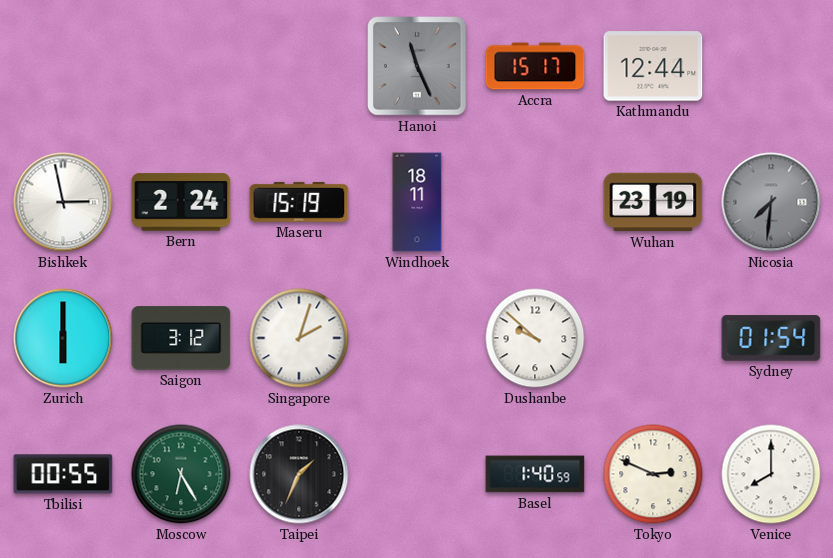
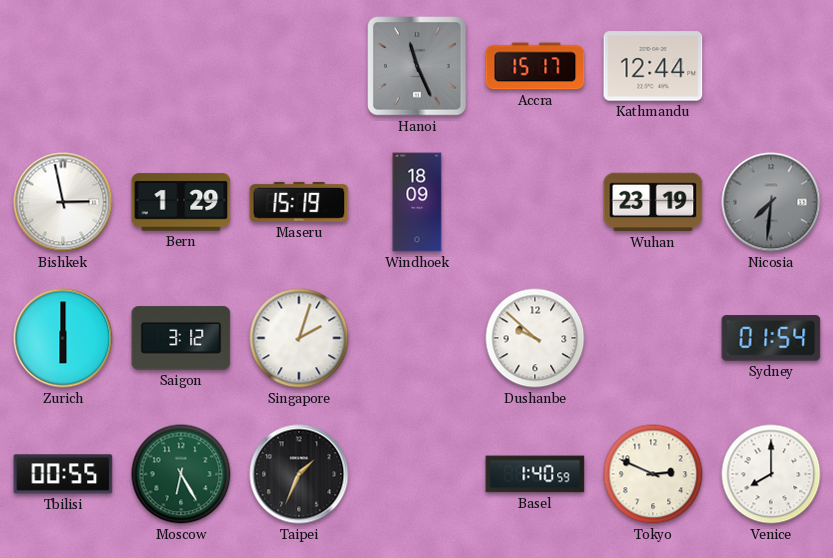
Bern: 2:24 -> 1:29
Windhoek: 18:11 -> 18:09
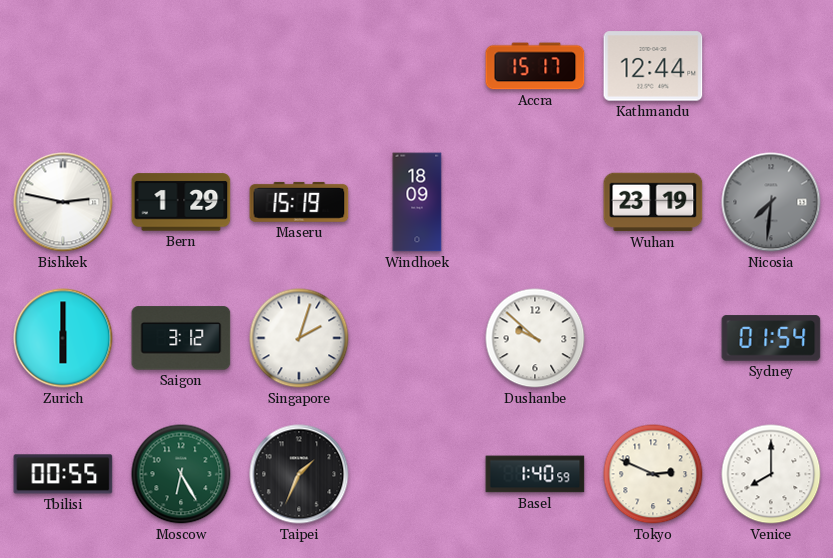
Hanoi: 11:26 -> none
Bishkek: 2:58 -> 2:47
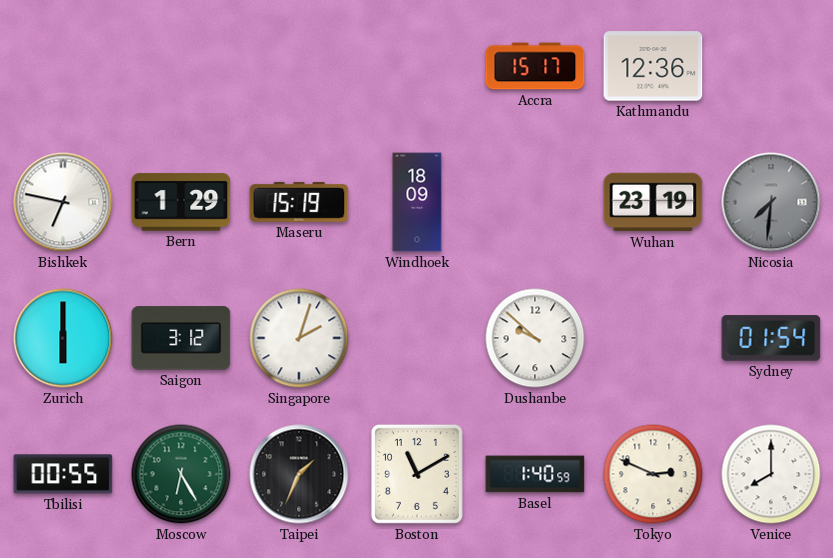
Kathmandu: 12:44 -> 12:36
Bishkek: 2:47 -> 6:47
Boston: none -> 11:10
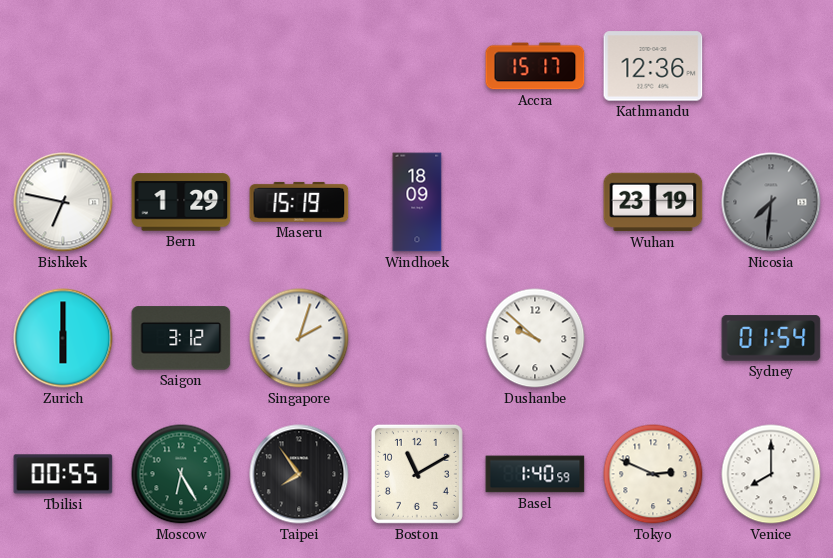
Taipei: 1:34 -> 7:54
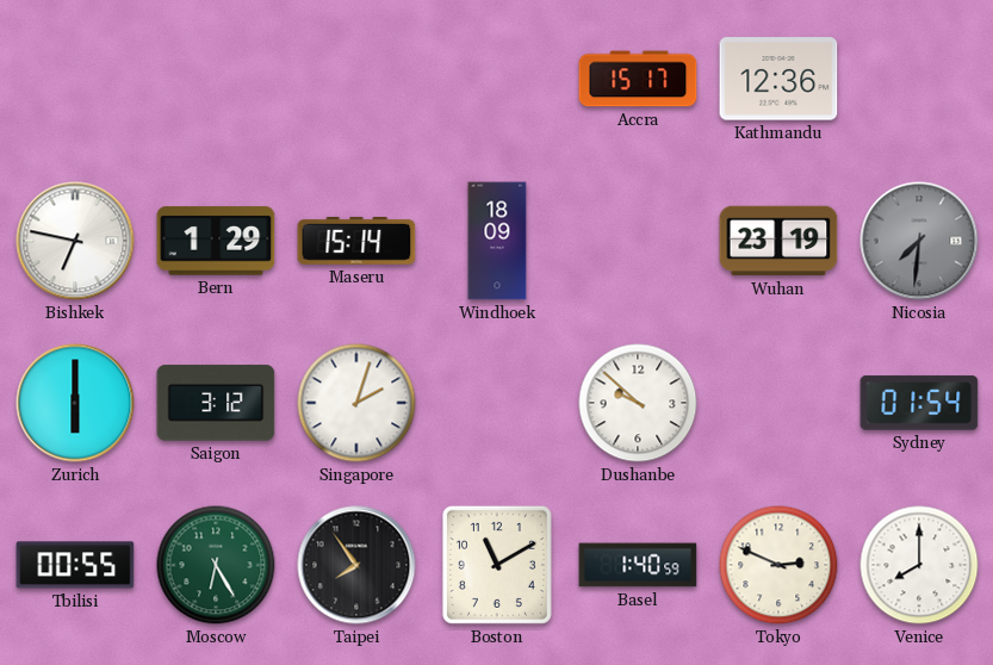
Maseru: 15:19 -> 15:14
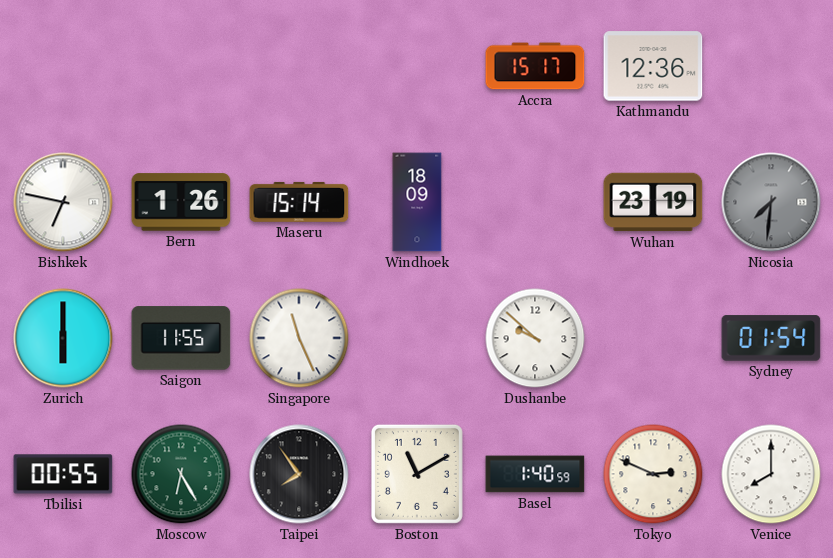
Bern: 1:29 -> 1:26
Saigon: 3:12 -> 11:55
Singapore: 2:03 -> 11:26
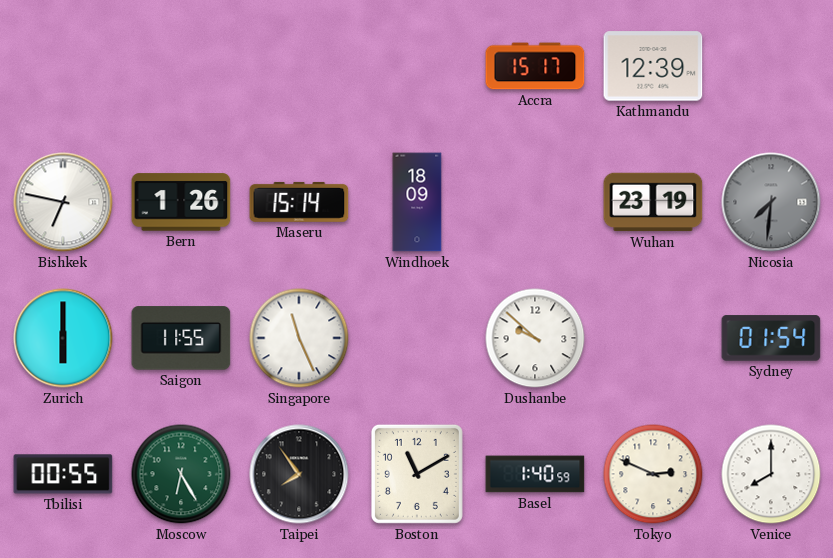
Kathmandu: 12:36 -> 12:39
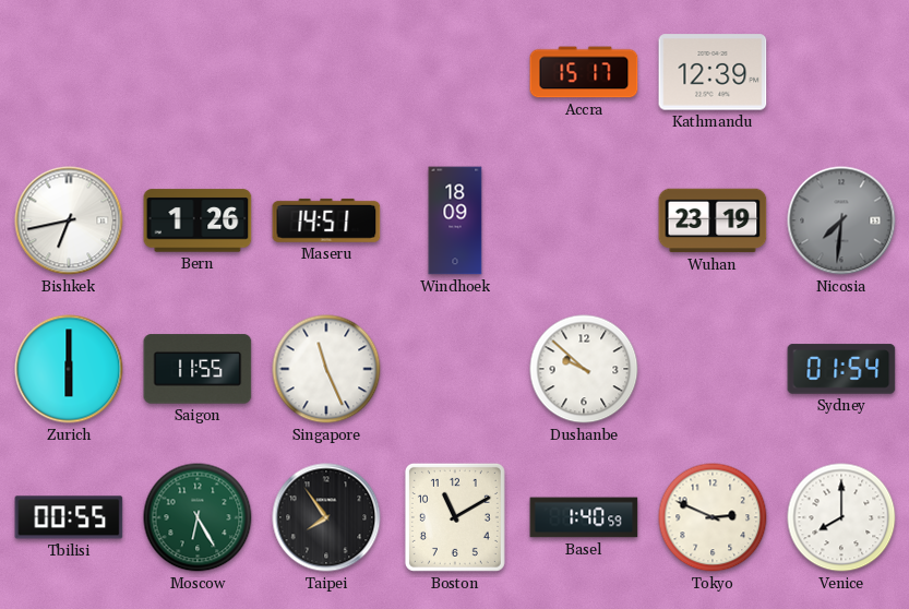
Bishkek: 6:47 -> 6:43
Maseru: 15:14 -> 14:51
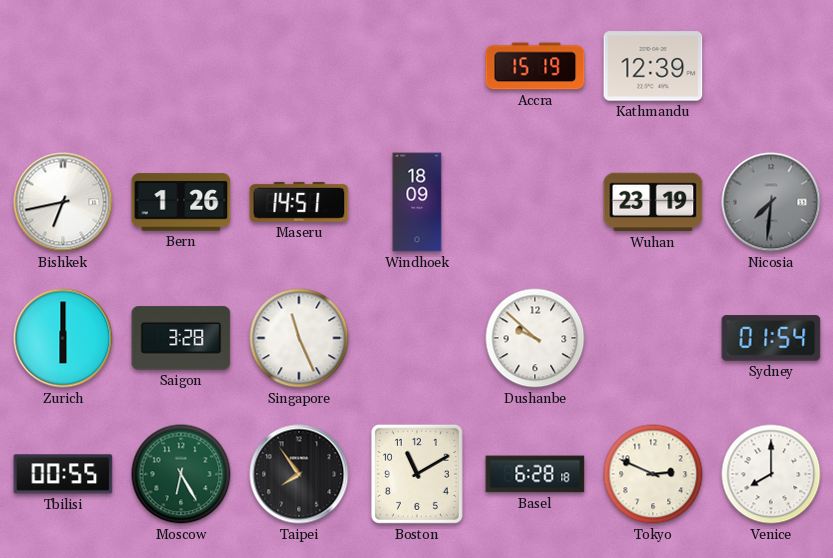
Accra: 15:17 -> 15:19
Saigon: 11:55 -> 3:28
Basel: 1:40 -> 6:28
